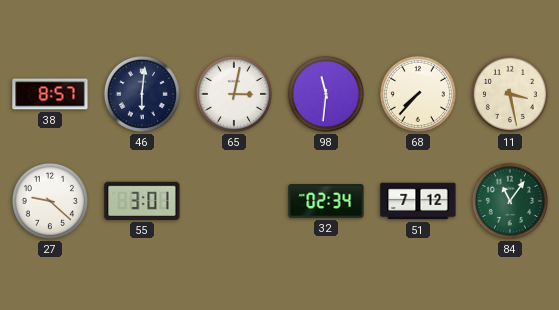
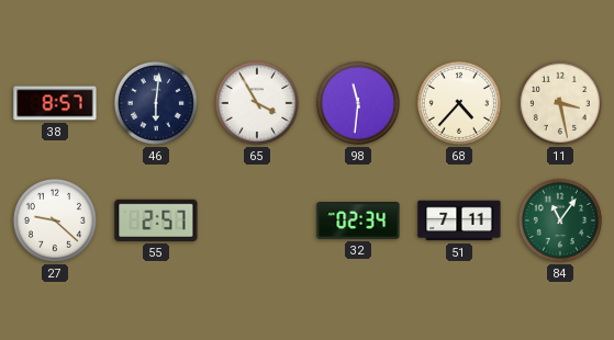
65: 3:02 -> 3:55
68: 7:37 -> 4:37
55: 3:01 -> 2:57
51: 7:12 -> 7:11
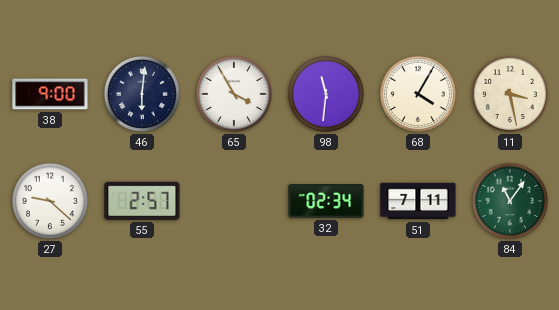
38: 8:57 -> 9:00
68: 4:37 -> 4:05
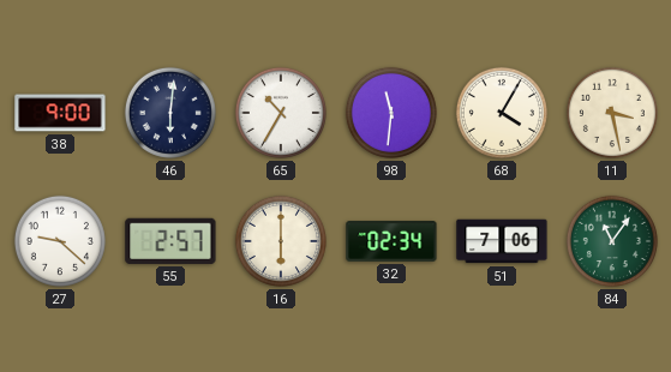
65: 3:55 -> 10:35
16: none -> 6:00
51: 7:11 -> 7:06
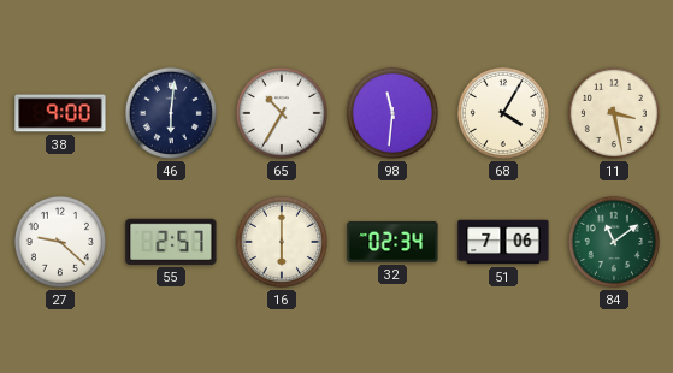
84: 11:06 -> 11:09
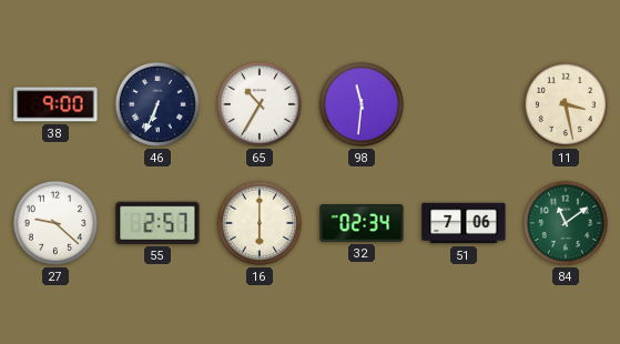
46: 6:01 -> 6:34
68: 4:05 -> none
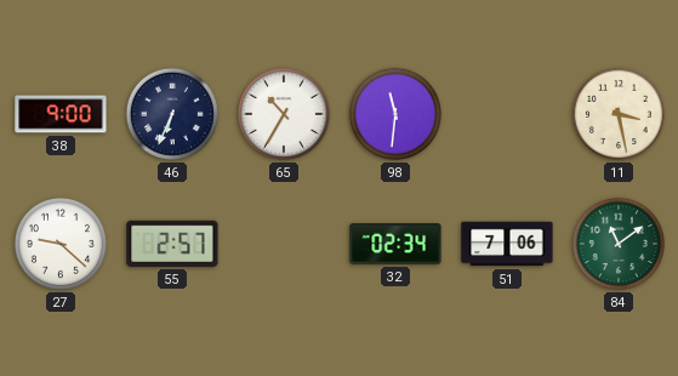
16: 6:00 -> none
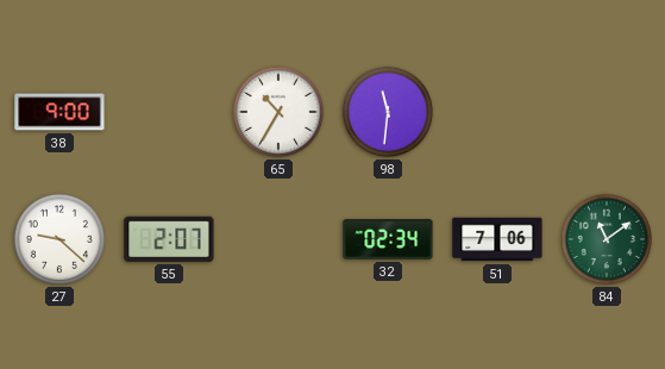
46: 6:34 -> none
11: 3:28 -> none
55: 2:57 -> 2:07
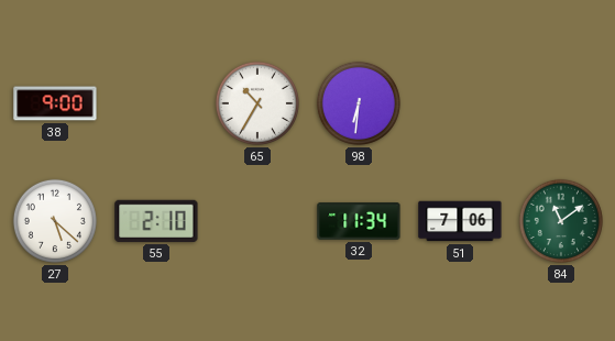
98: 11:31 -> 6:31
27: 9:22 -> 5:22
55: 2:07 -> 2:10
32: 02:34 -> 11:34
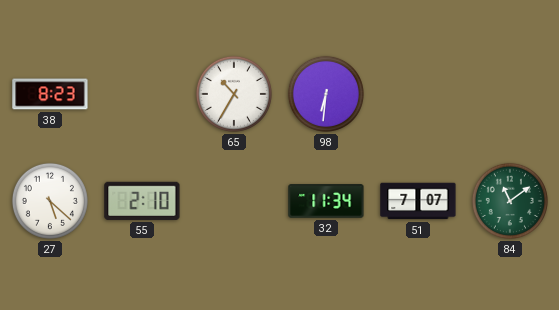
38: 9:00 -> 8:23
51: 7:06 -> 7:07
